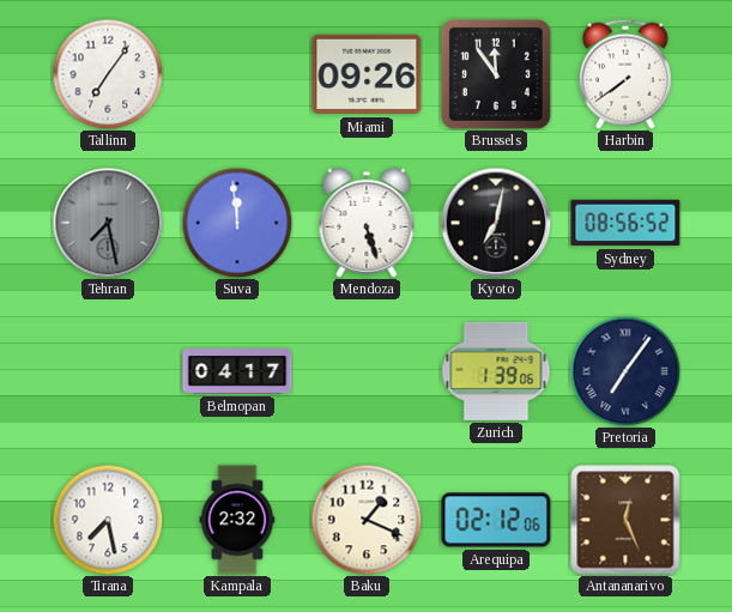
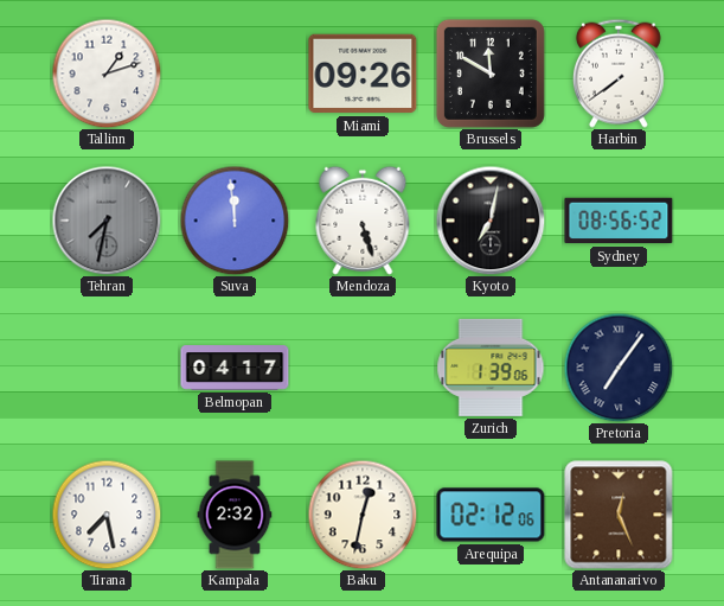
Tallinn: 7:06 -> 1:12
Brussels: 11:54 -> 11:50
Tehran: 7:28 -> 7:32
Baku: 1:19 -> 12:32
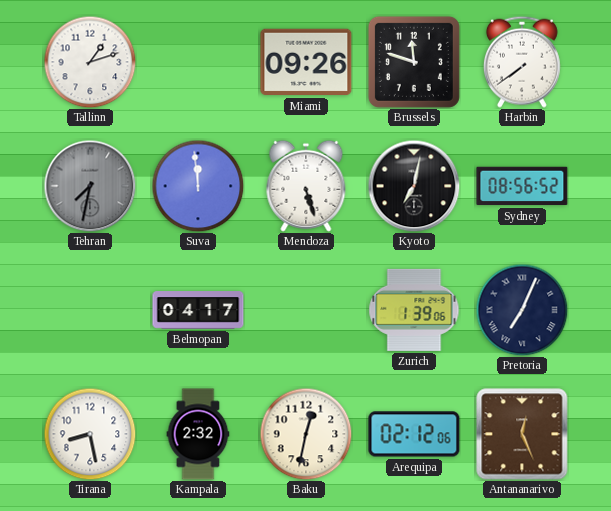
Brussels: 11:50 -> 11:48
Pretoria: 7:06 -> 7:04
Tirana: 7:28 -> 8:28
